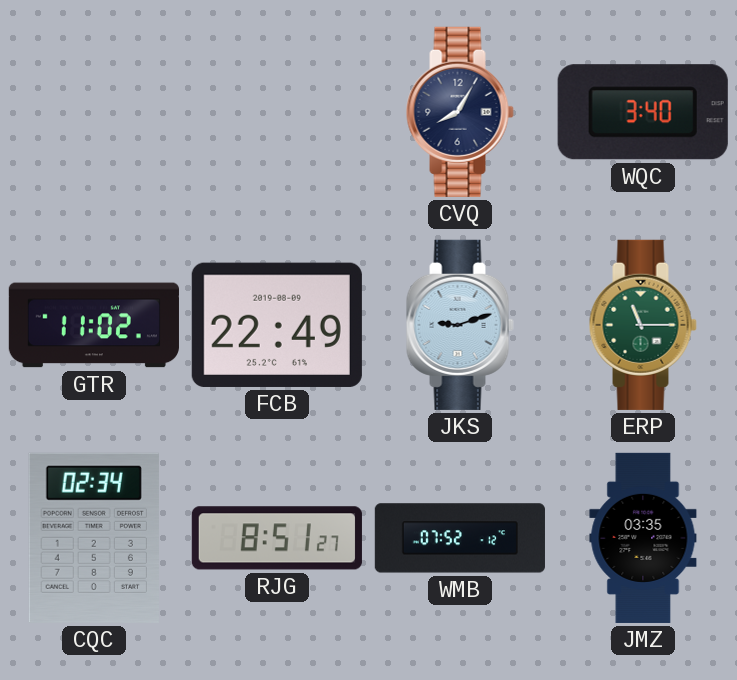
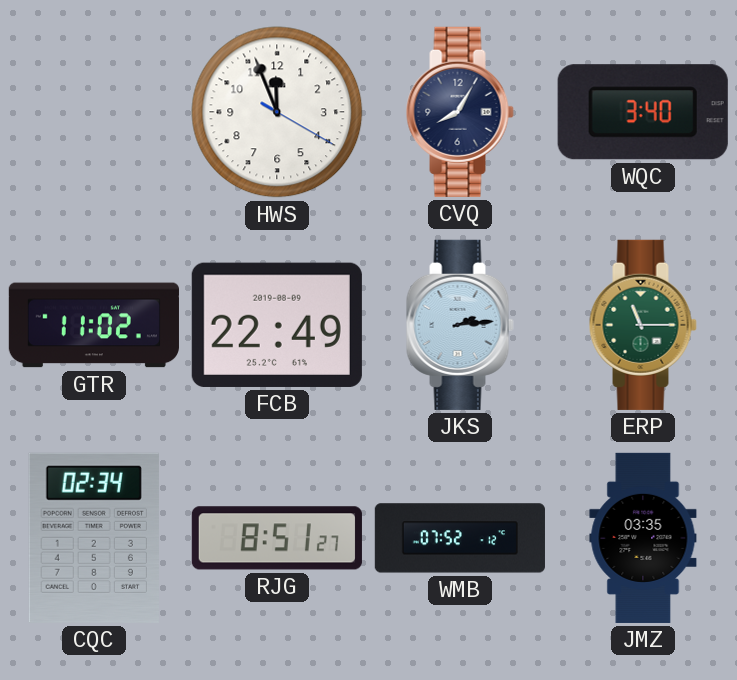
HWS: none -> 11:56
JKS: 9:12 -> 2:14
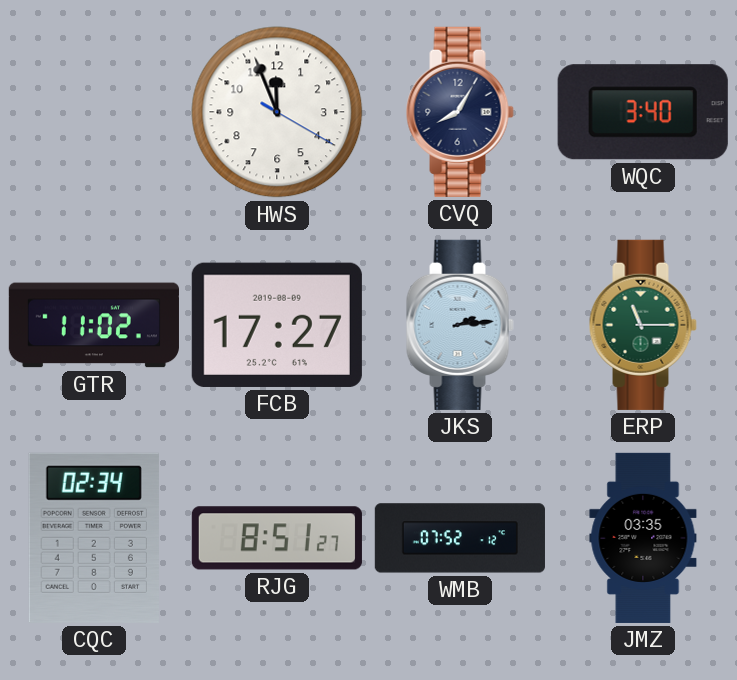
FCB: 22:49 -> 17:27
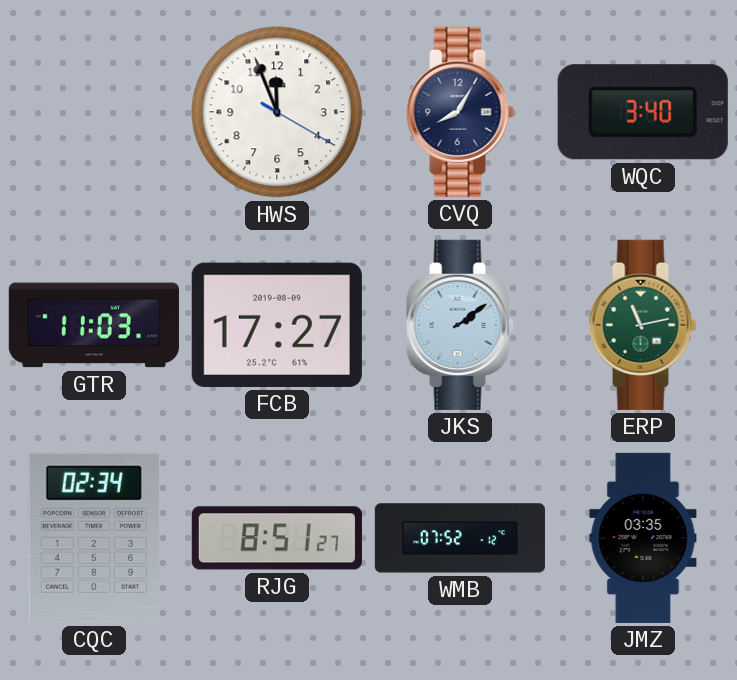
GTR: 11:02 -> 11:03
JKS: 2:14 -> 2:09
ERP: 11:15 -> 11:13
